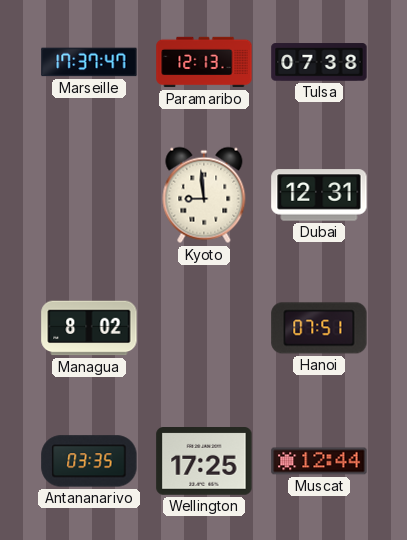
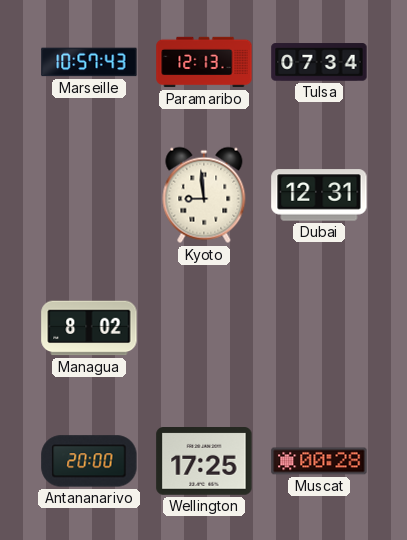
Marseille: 17:37 -> 10:57
Tulsa: 07:38 -> 07:34
Hanoi: 07:51 -> none
Antananarivo: 03:35 -> 20:00
Muscat: 12:44 -> 00:28
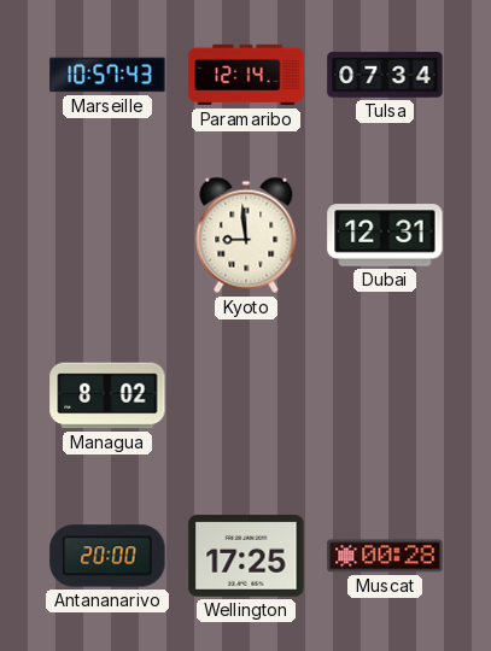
Paramaribo: 12:13 -> 12:14
